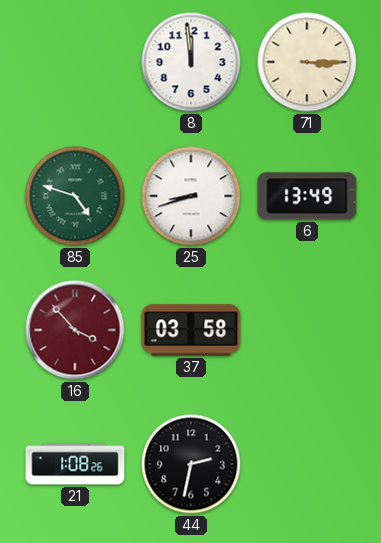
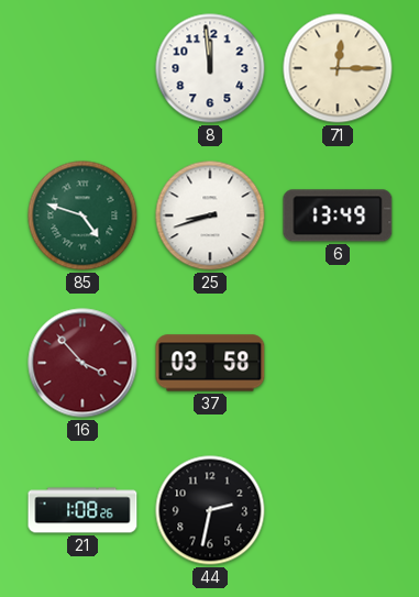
71: 3:15 -> 12:15
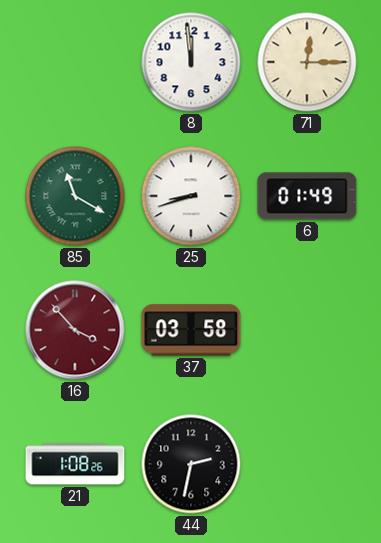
85: 4:48 -> 11:20
6: 13:49 -> 01:49
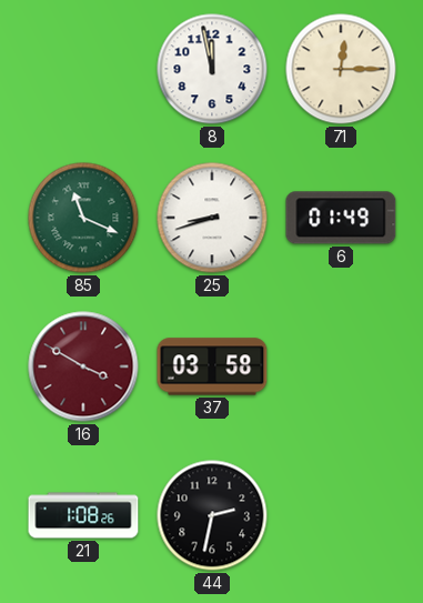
8: 11:59 -> 11:58
85: 11:20 -> 11:19
16: 3:53 -> 3:50
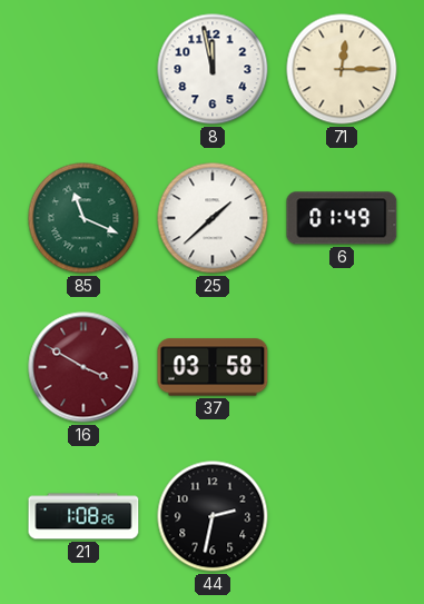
25: 8:42 -> 1:38
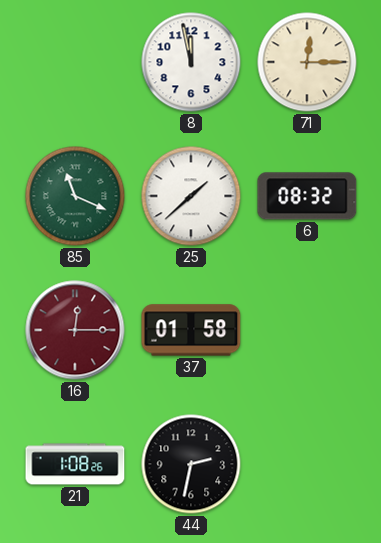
6: 01:49 -> 08:32
16: 3:50 -> 12:15
37: 03:58 -> 01:58
